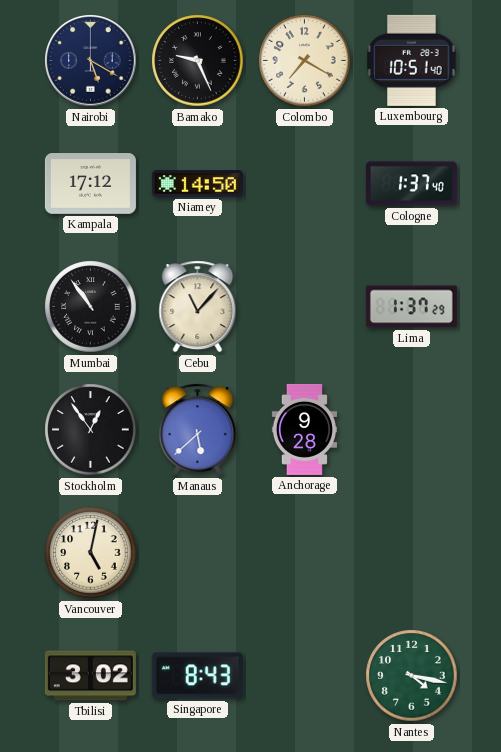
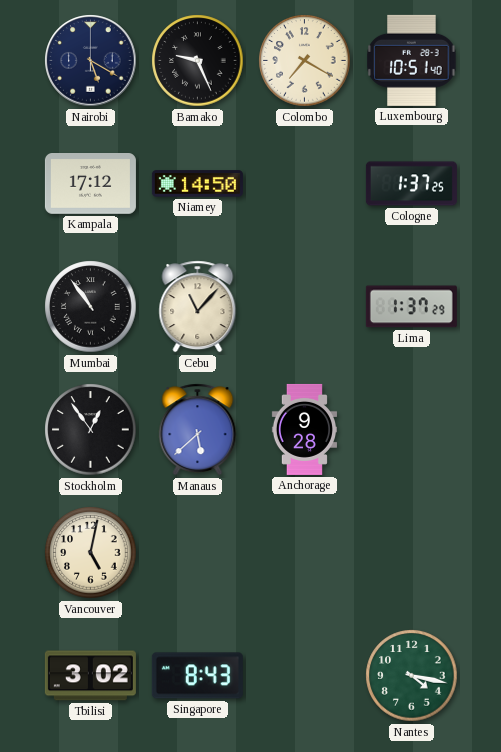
Cologne: 1:37:40 -> 1:37:25
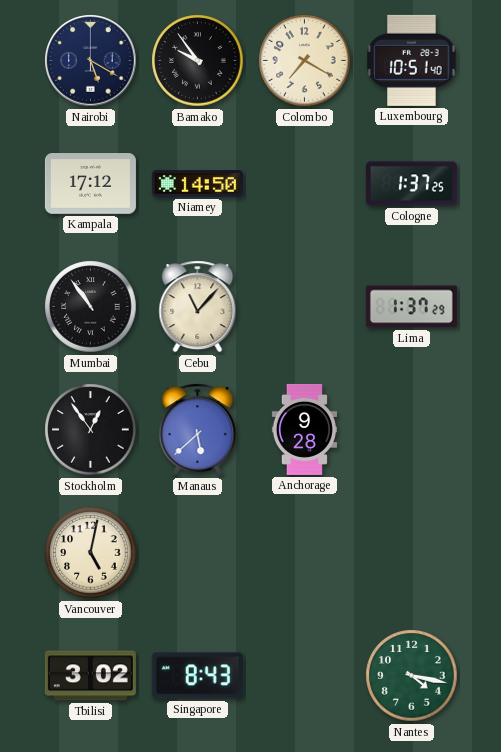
Bamako: 9:26 -> 9:54
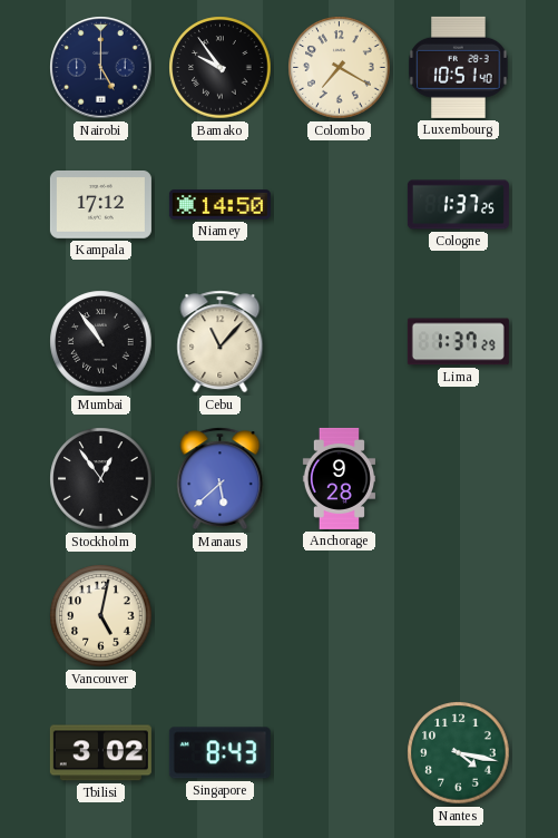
Nairobi: 5:20 -> 5:00
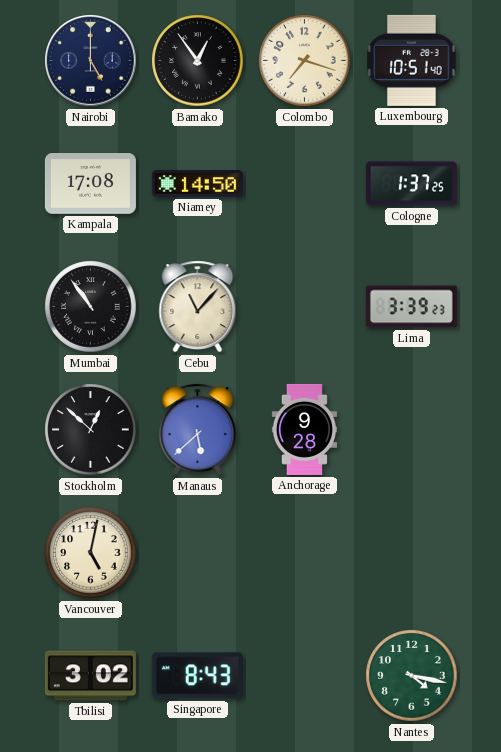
Bamako: 9:54 -> 12:54
Colombo: 7:20 -> 7:18
Kampala: 17:12 -> 17:08
Lima: 1:37 -> 3:39
Stockholm: 12:54 -> 12:52
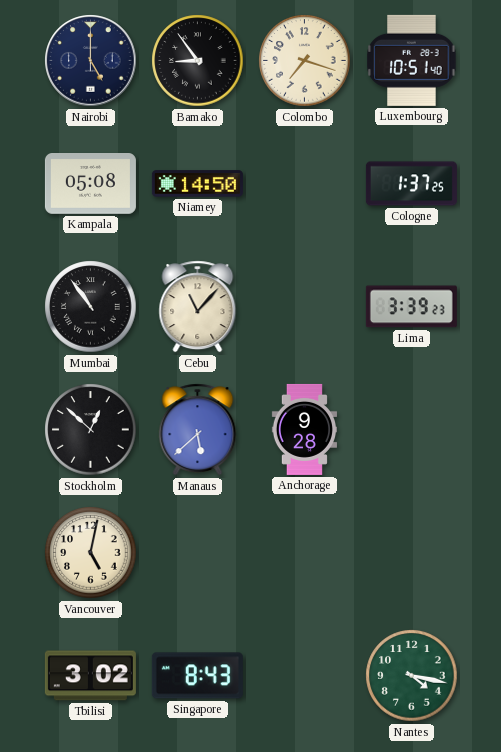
Bamako: 12:54 -> 8:54
Kampala: 17:08 -> 05:08
